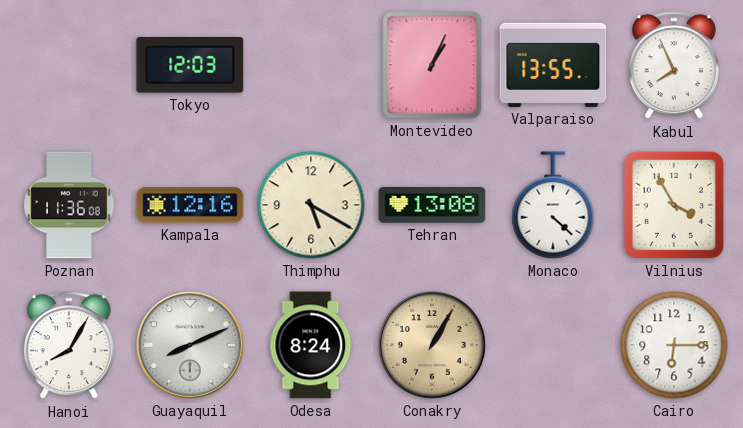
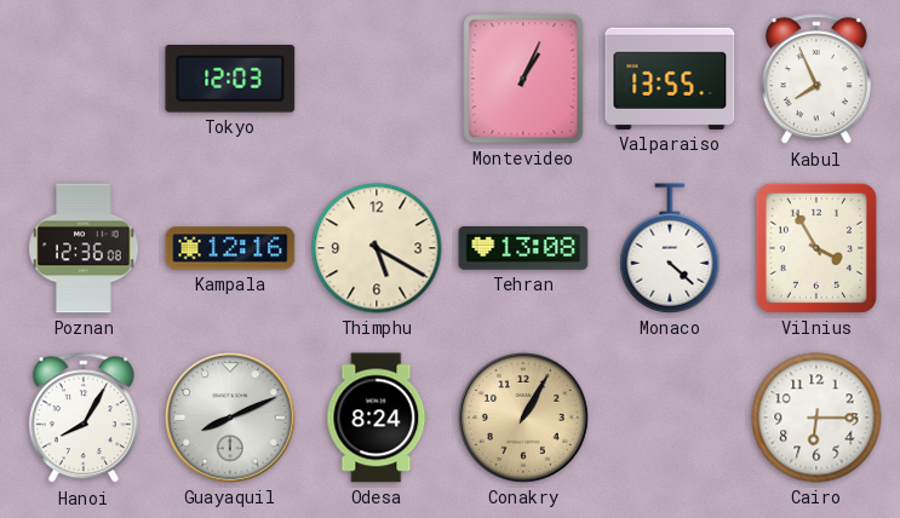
Poznan: 11:36 -> 12:36
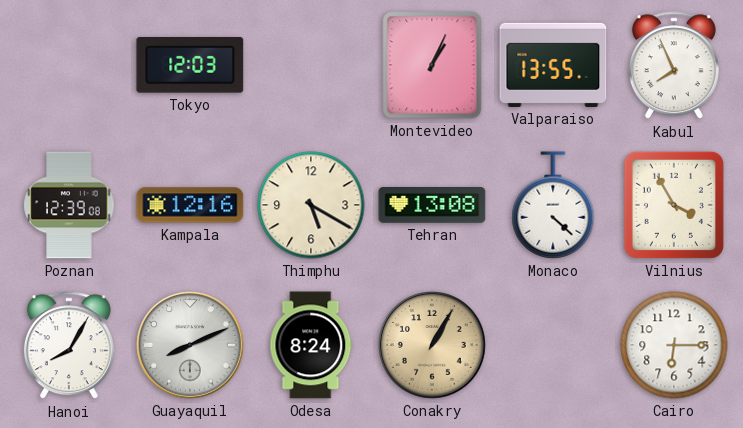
Poznan: 12:36 -> 12:39
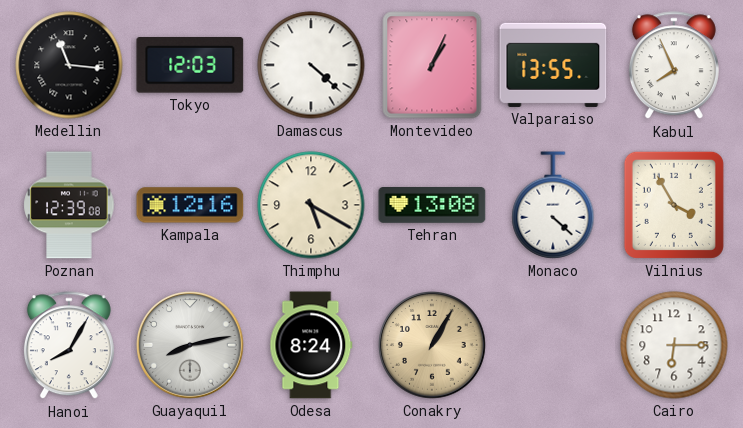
Medellin: none -> 11:16
Damascus: none -> 4:22
Guayaquil: 8:11 -> 8:13
